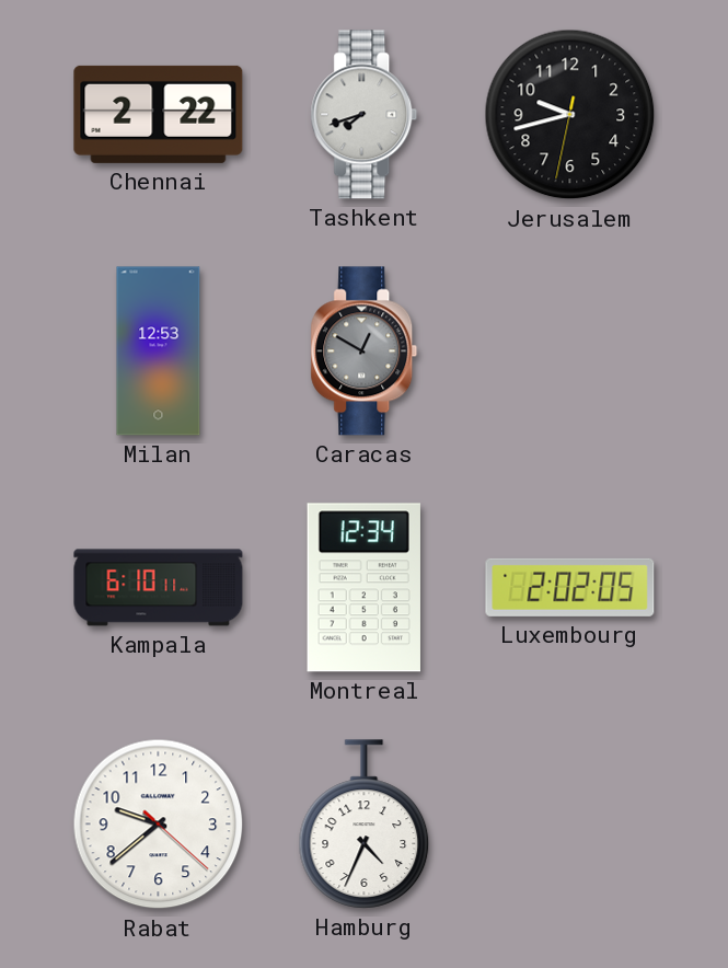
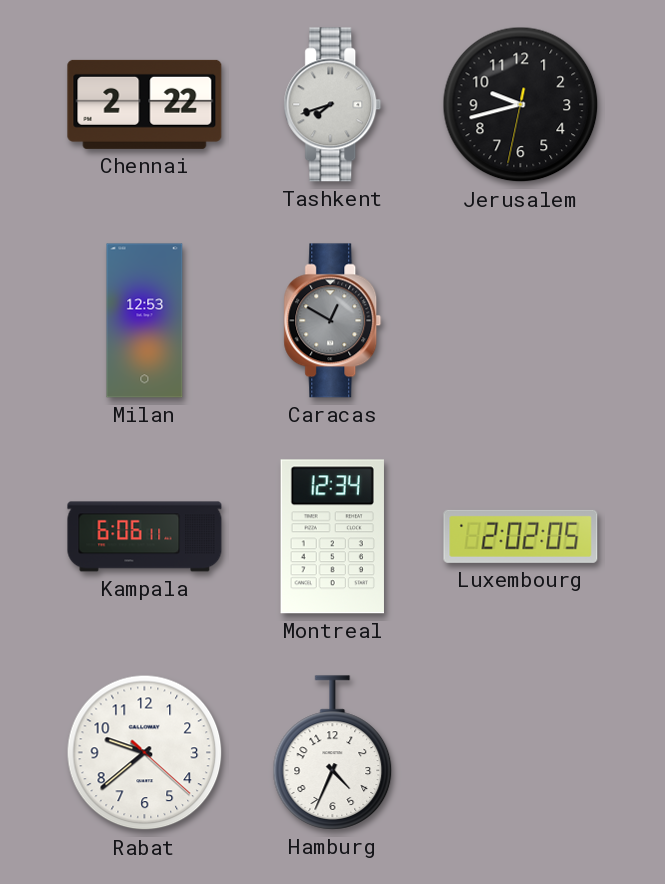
Kampala: 6:10 -> 6:06
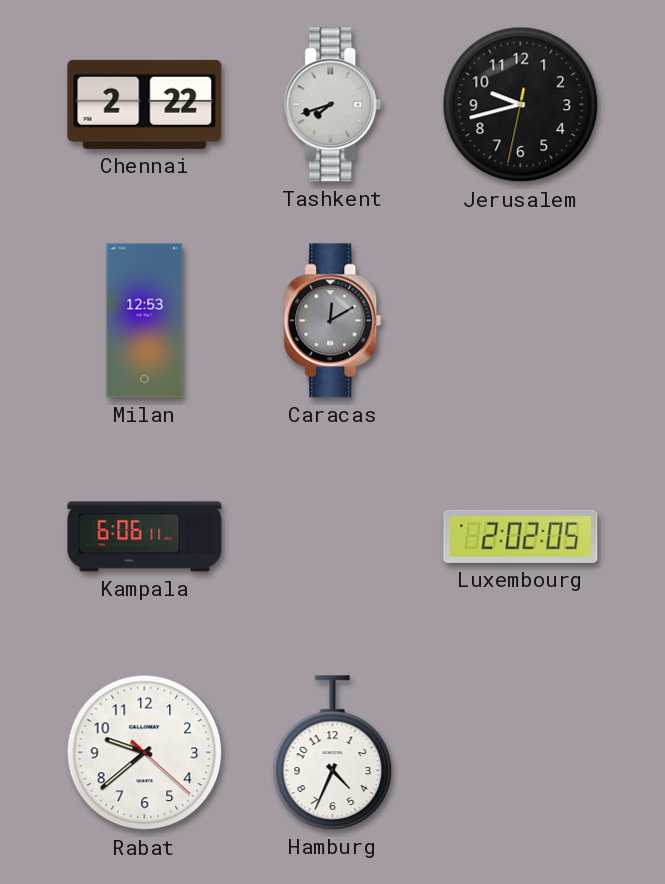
Caracas: 12:50 -> 12:10
Montreal: 12:34 -> none
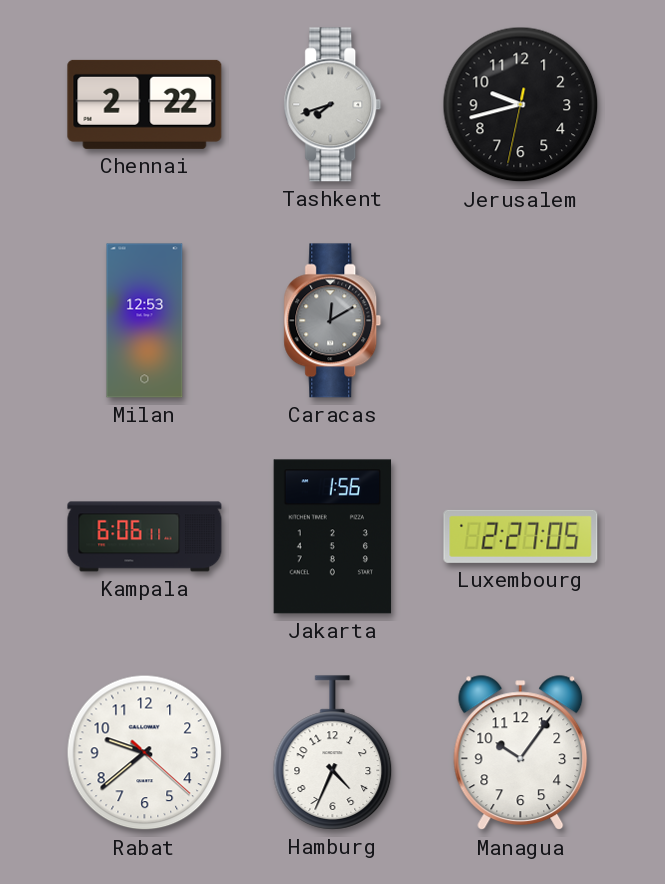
Jakarta: none -> 1:56
Luxembourg: 2:02 -> 2:27
Managua: none -> 10:06
